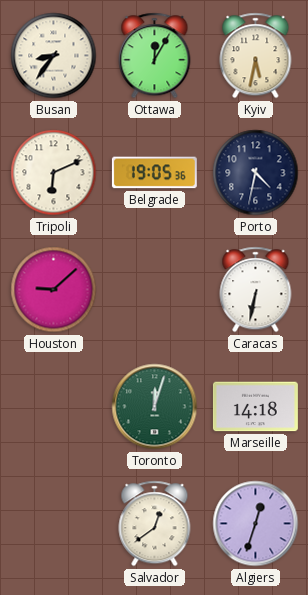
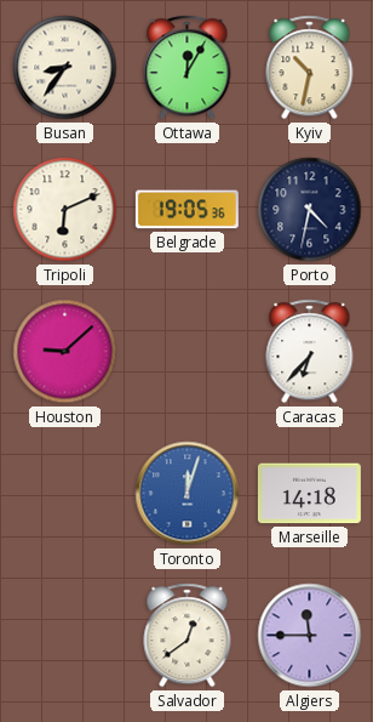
Kyiv: 5:32 -> 10:32
Caracas: 6:32 -> 6:37
Toronto dial: green -> blue
Algiers: 12:33 -> 11:45
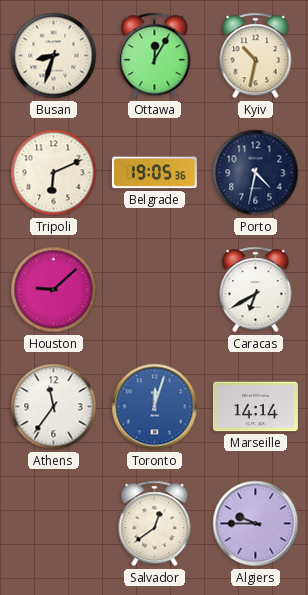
Busan: 8:36 -> 8:33
Caracas: 6:37 -> 6:40
Athens: none -> 11:36
Marseille: 14:18 -> 14:14
Algiers: 11:45 -> 9:45
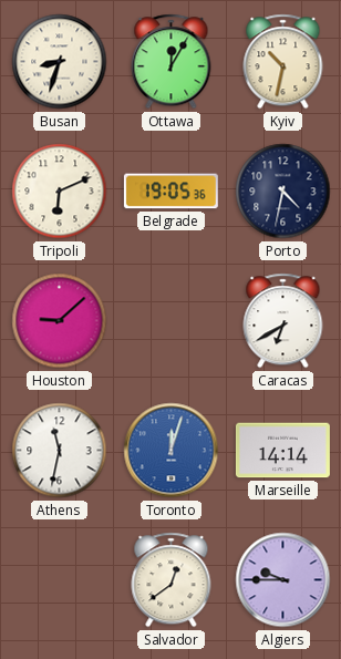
Athens: 11:36 -> 11:32
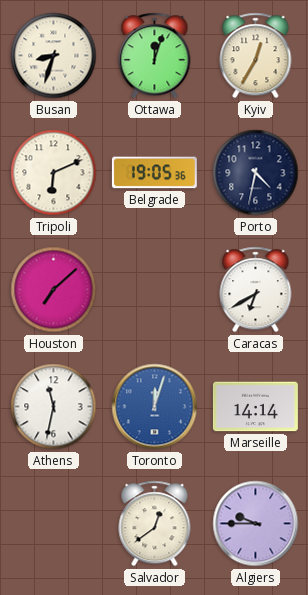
Ottawa: 12:05 -> 12:03
Kyiv: 10:32 -> 12:35
Houston: 9:08 -> 7:08
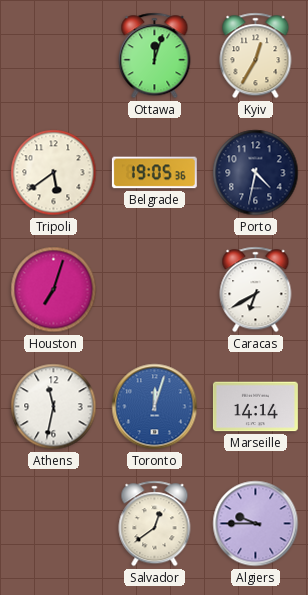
Busan: 8:33 -> none
Tripoli: 6:11 -> 5:39
Houston: 7:08 -> 7:03
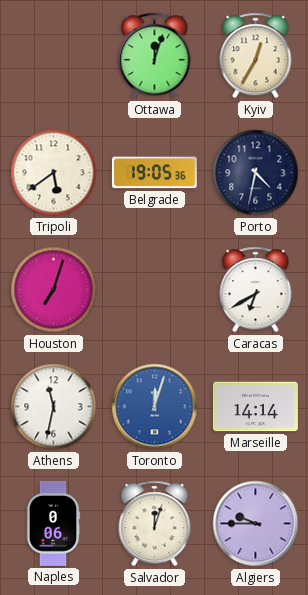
Naples: none -> 0:06
Salvador: 12:39 -> 12:03
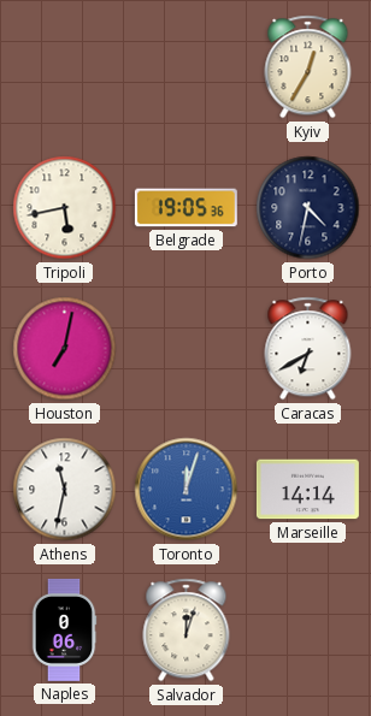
Ottawa: 12:03 -> none
Tripoli: 5:39 -> 5:43
Houston: 7:03 -> 7:02
Algiers: 9:45 -> none
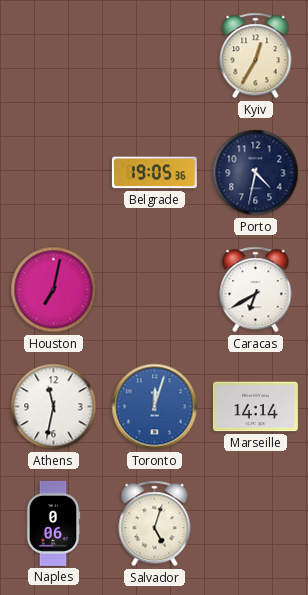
Tripoli: 5:43 -> none
Salvador: 12:03 -> 5:03
